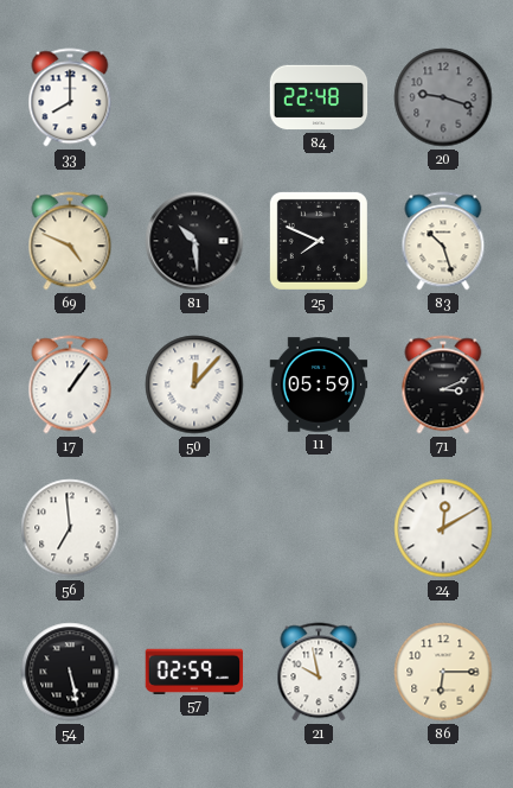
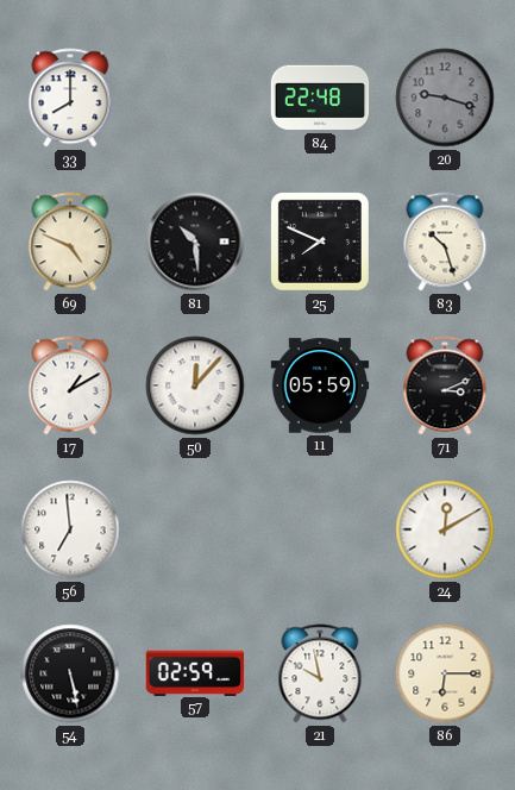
17: 1:06 -> 1:10
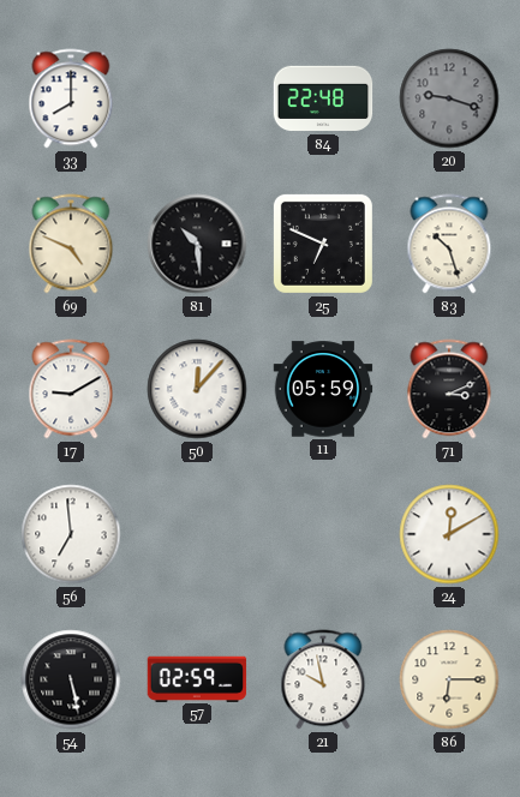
25: 7:49 -> 6:49
17: 1:10 -> 9:10
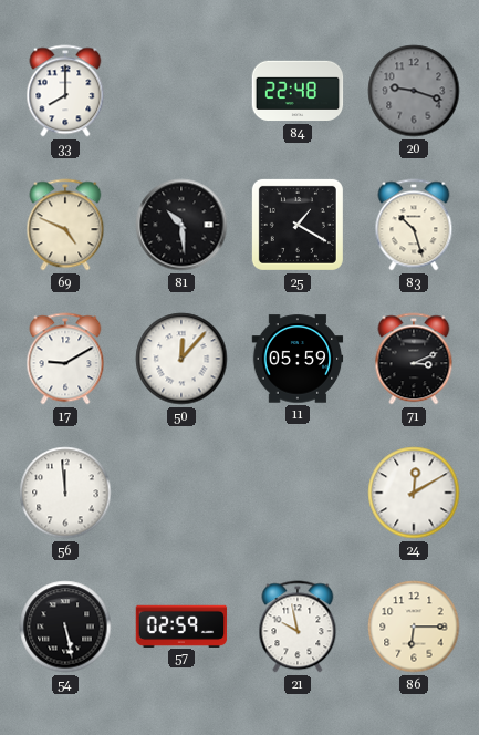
25: 6:49 -> 1:20
56: 6:59 -> 11:59
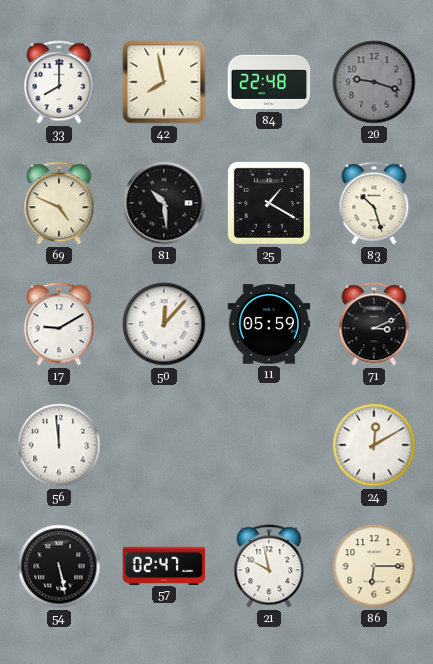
42: none -> 7:58
57: 02:59 -> 02:47
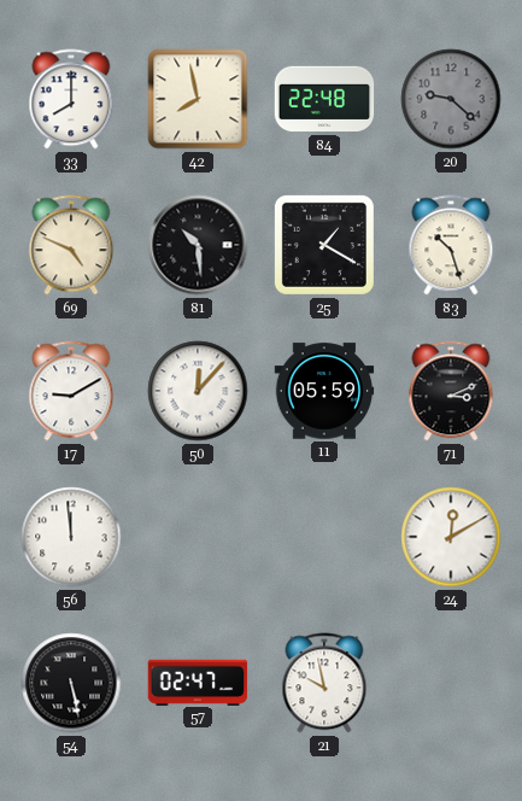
20: 9:18 -> 9:22
86: 6:15 -> none
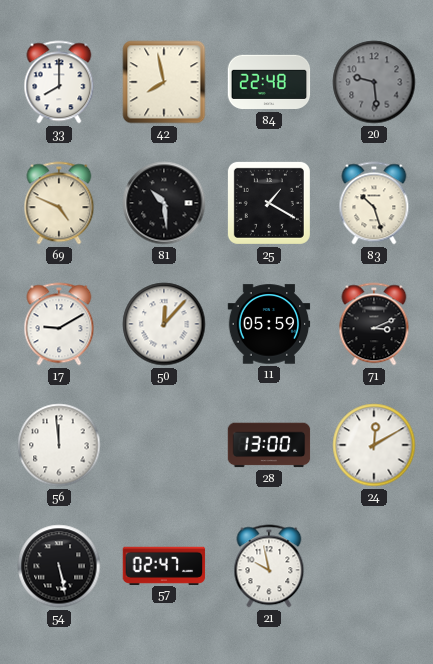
20: 9:22 -> 9:29
28: none -> 13:00
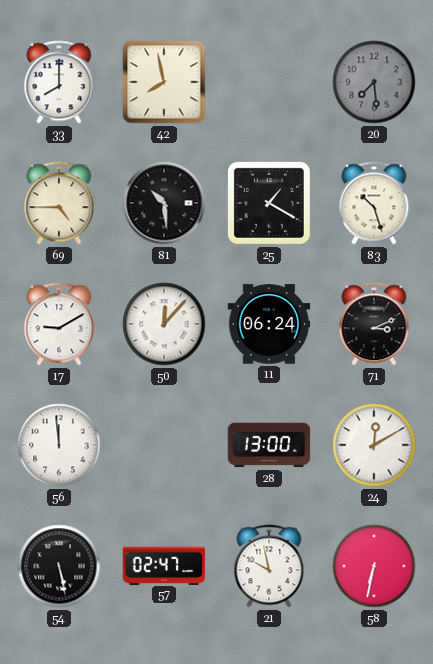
84: 22:48 -> none
20: 9:29 -> 7:29
69: 4:49 -> 4:45
11: 05:59 -> 06:24
58: none -> 6:32
